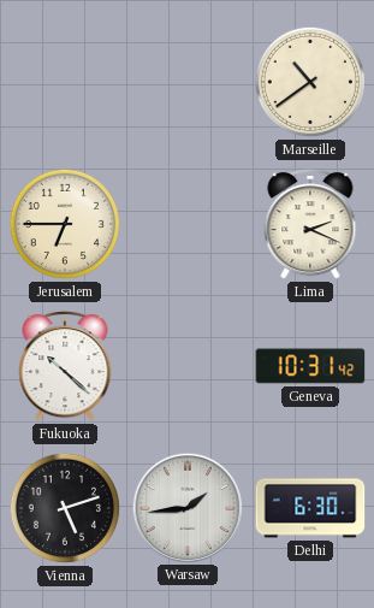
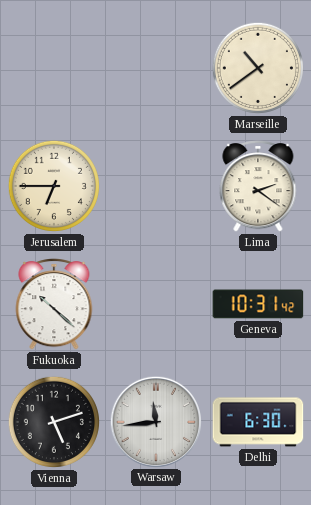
Lima: 2:19 -> 2:21
Warsaw: 1:44 -> 11:44
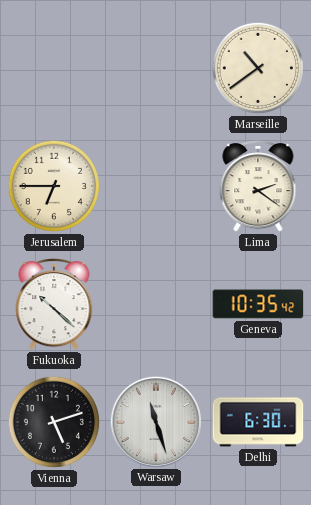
Geneva: 10:31 -> 10:35
Warsaw: 11:44 -> 11:27
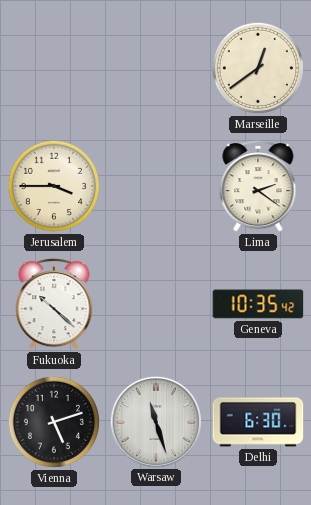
Marseille: 10:39 -> 12:39
Jerusalem: 6:45 -> 3:45
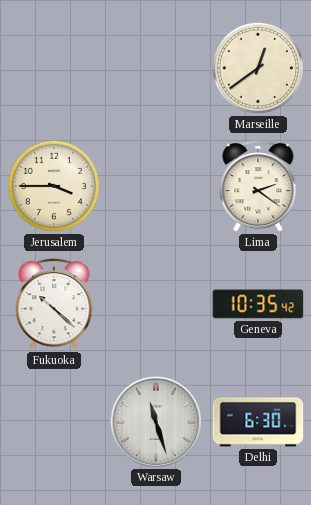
Vienna: 5:12 -> none
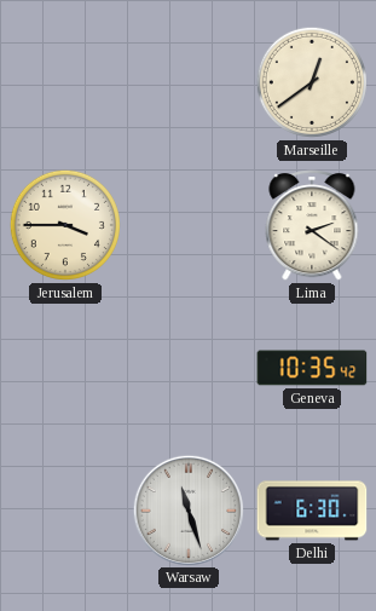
Fukuoka: 10:22 -> none
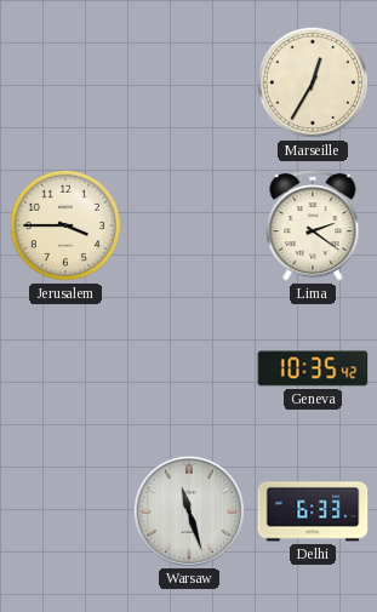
Marseille: 12:39 -> 12:35
Delhi: 6:30 -> 6:33
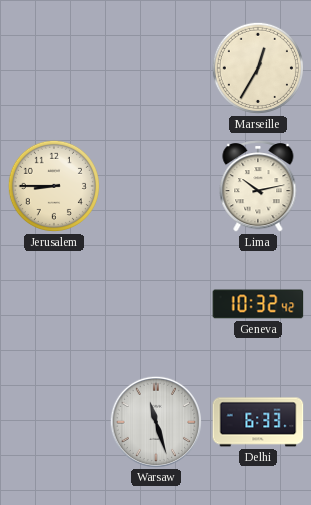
Jerusalem: 3:45 -> 8:45
Lima: 2:21 -> 10:13
Geneva: 10:35 -> 10:32
